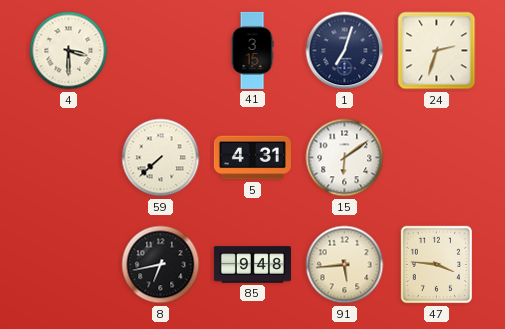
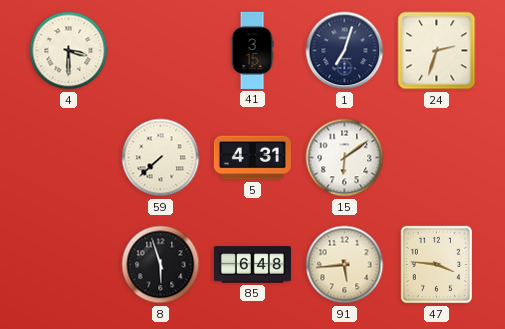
8: 6:43 -> 5:57
85: 9:48 -> 6:48
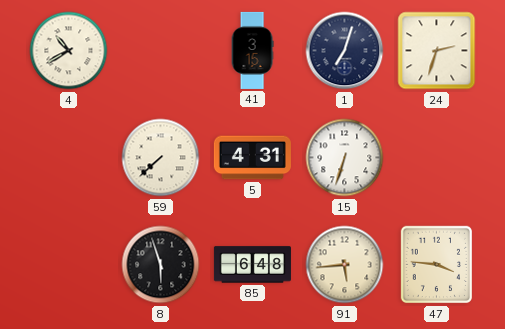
4: 3:30 -> 10:40
15: 6:09 -> 6:33
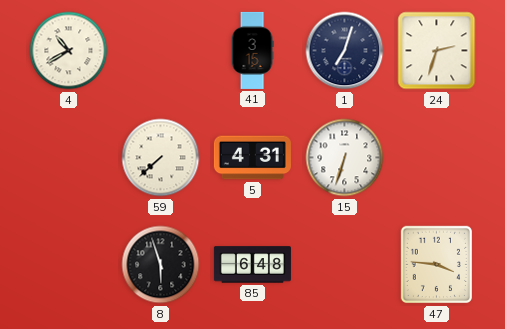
91: 5:44 -> none
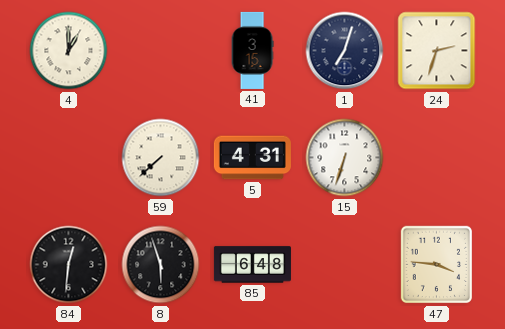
4: 10:40 -> 1:00
84: none -> 12:31
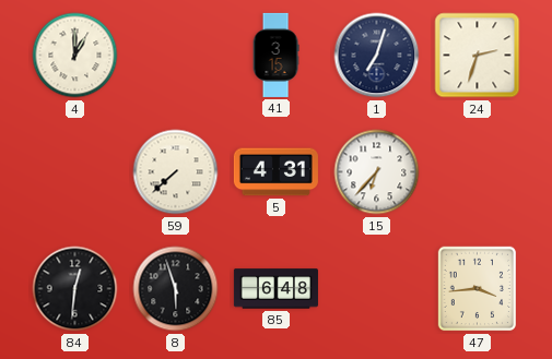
15: 6:33 -> 6:37
47: 3:46 -> 3:44
